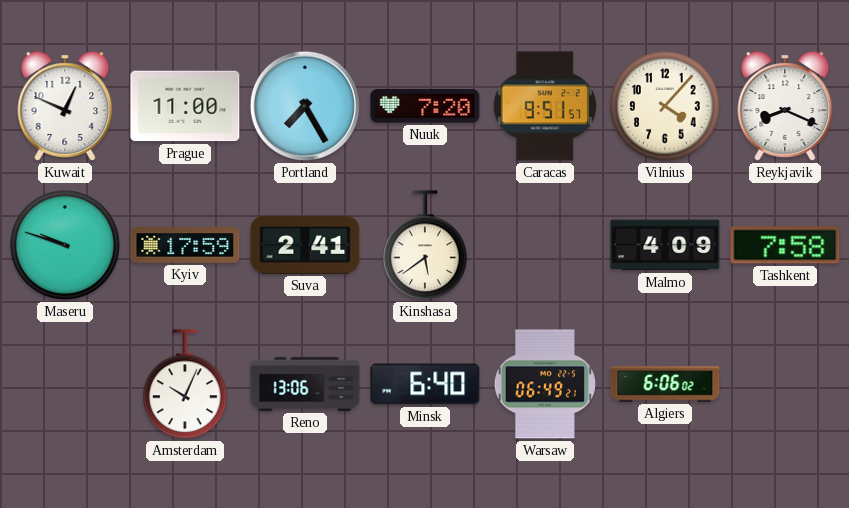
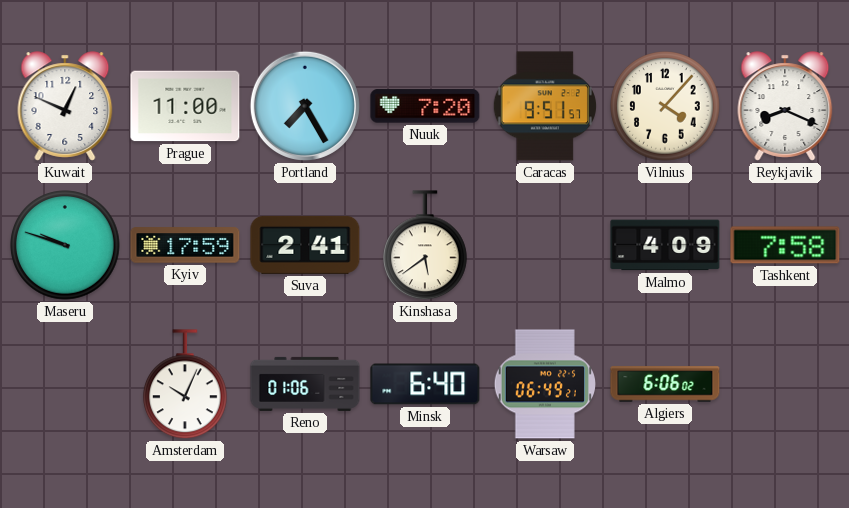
Reno: 13:06 -> 01:06
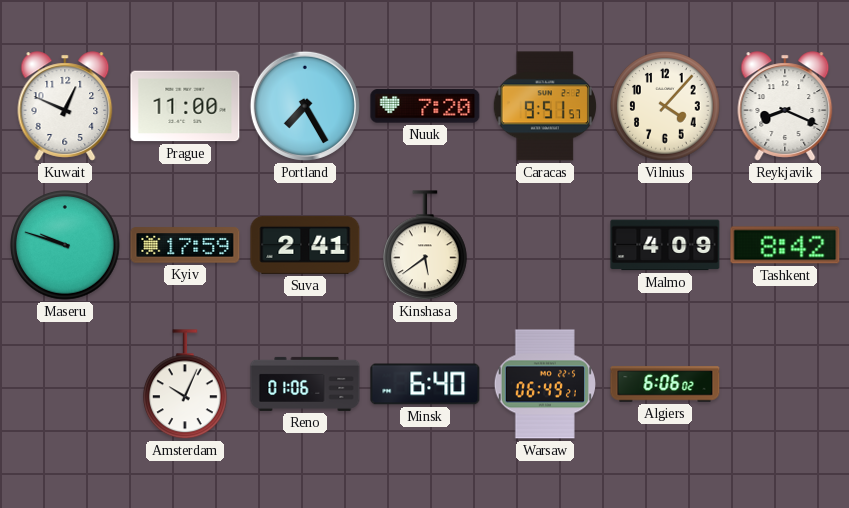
Tashkent: 7:58 -> 8:42
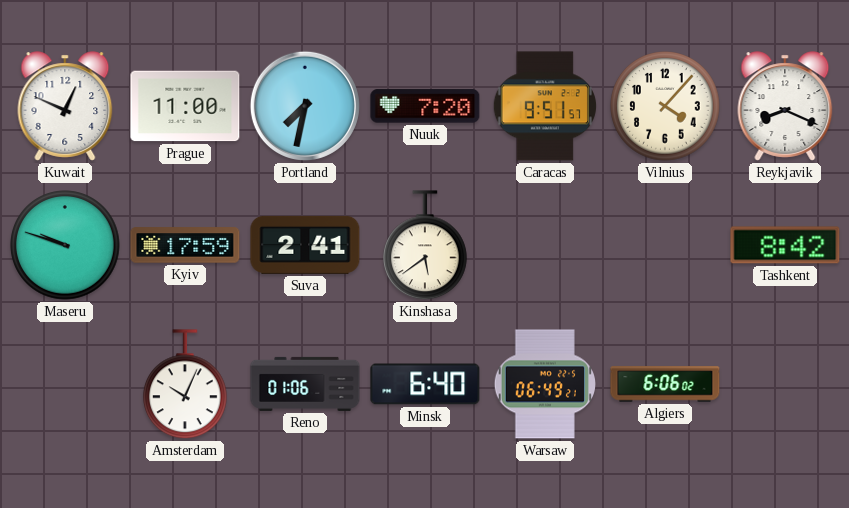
Portland: 7:25 -> 7:32
Malmo: 4:09 -> none
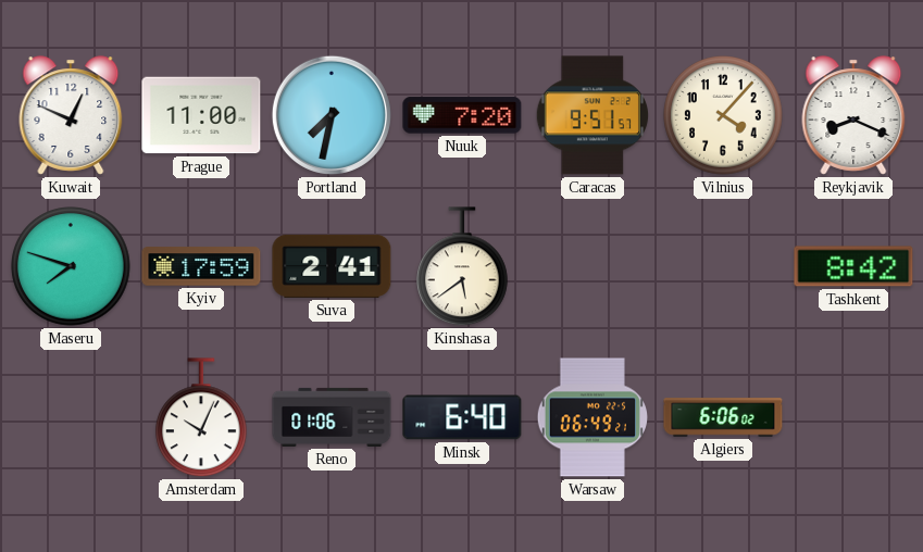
Maseru: 9:48 -> 7:48
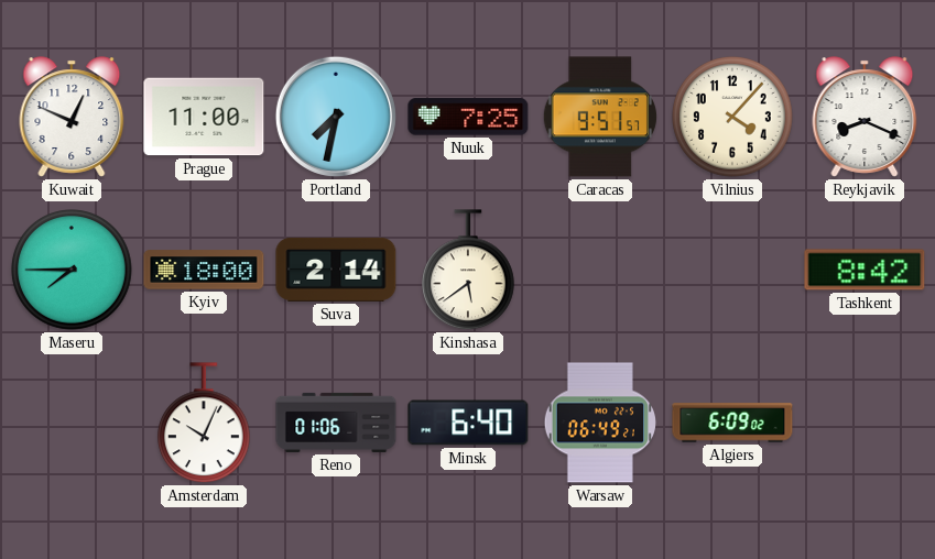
Nuuk: 7:20 -> 7:25
Maseru: 7:48 -> 7:45
Kyiv: 17:59 -> 18:00
Suva: 2:41 -> 2:14
Algiers: 6:06 -> 6:09
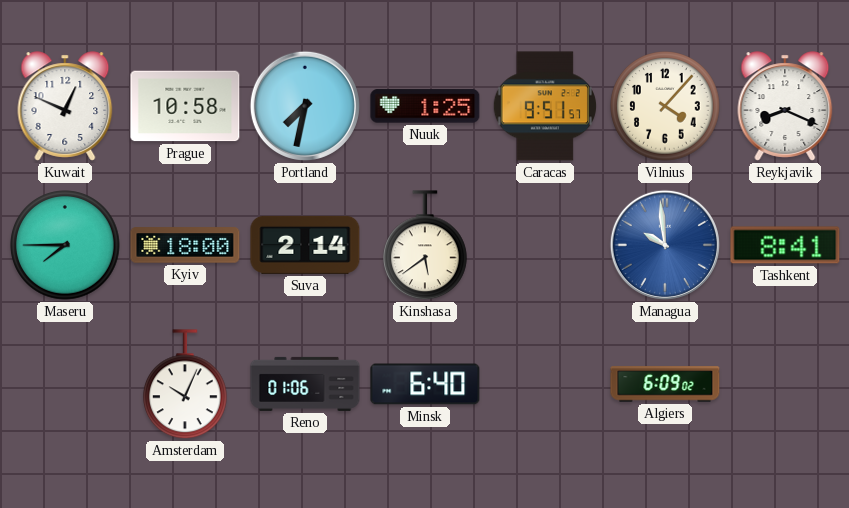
Prague: 11:00 -> 10:58
Nuuk: 7:25 -> 1:25
Managua: none -> 9:59
Tashkent: 8:42 -> 8:41
Warsaw: 06:49 -> none
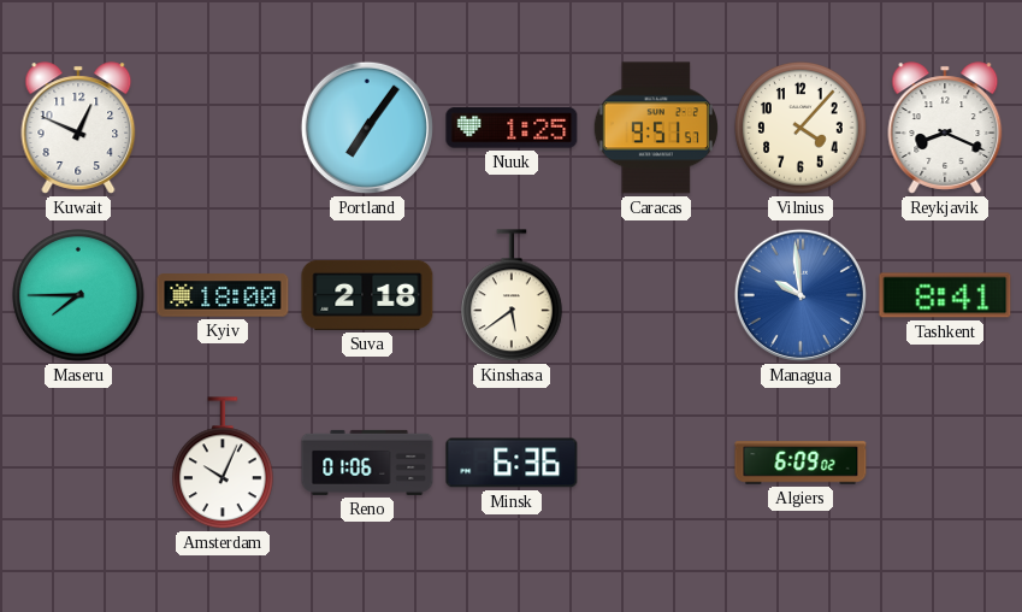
Prague: 10:58 -> none
Portland: 7:32 -> 7:06
Suva: 2:14 -> 2:18
Minsk: 6:40 -> 6:36
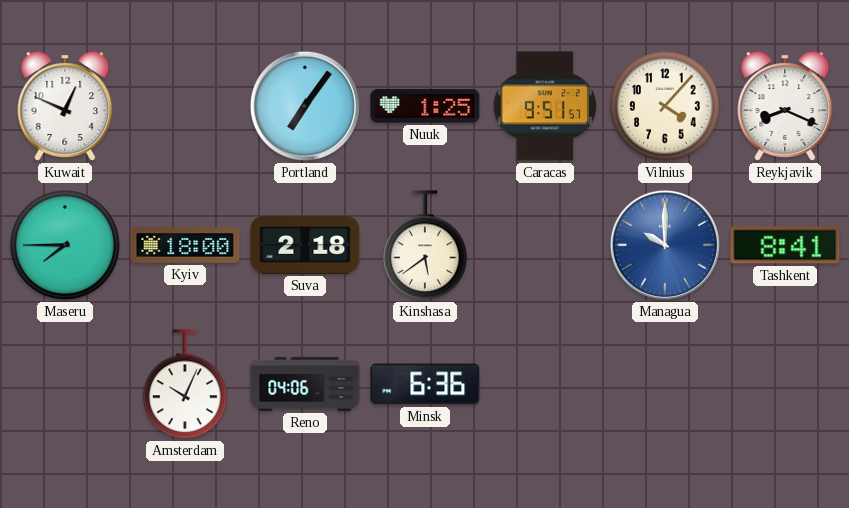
Managua: 9:59 -> 10:00
Reno: 01:06 -> 04:06
Algiers: 6:09 -> none
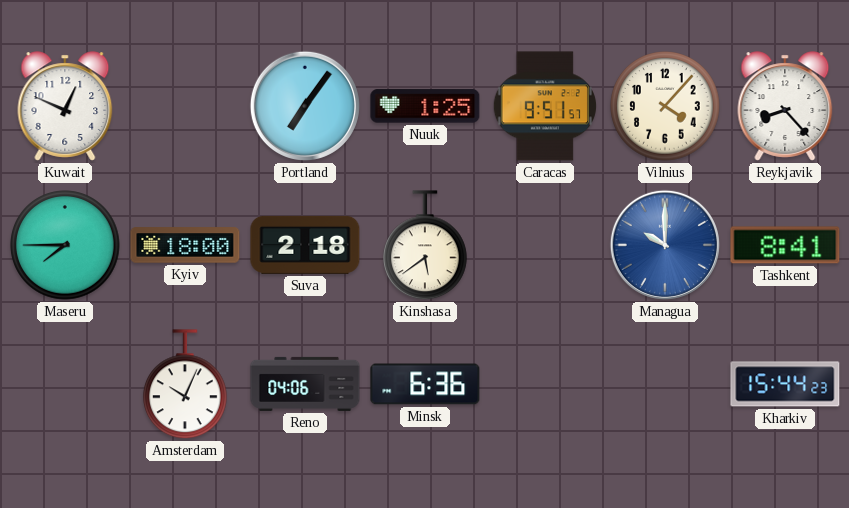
Reykjavik: 8:19 -> 8:23
Kharkiv: none -> 15:44
